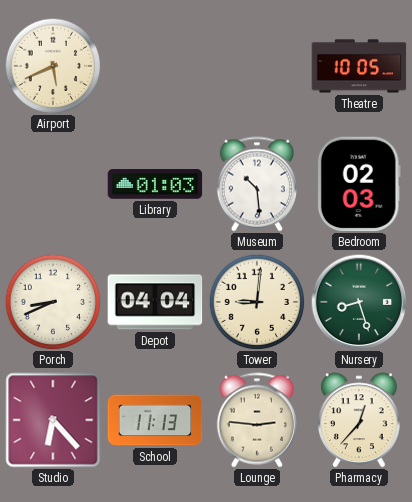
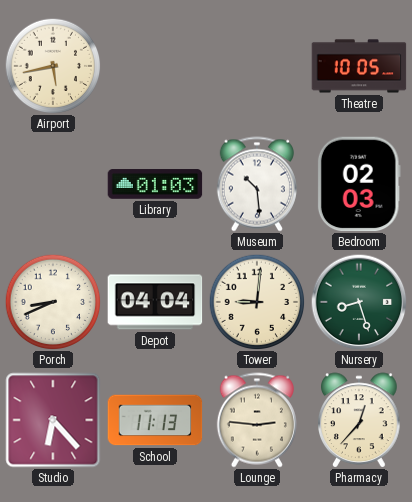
Airport: 5:41 -> 5:43
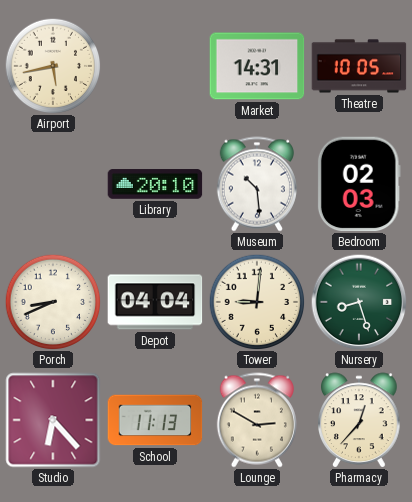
Market: none -> 14:31
Library: 01:03 -> 20:10
Lounge: 2:46 -> 2:50
